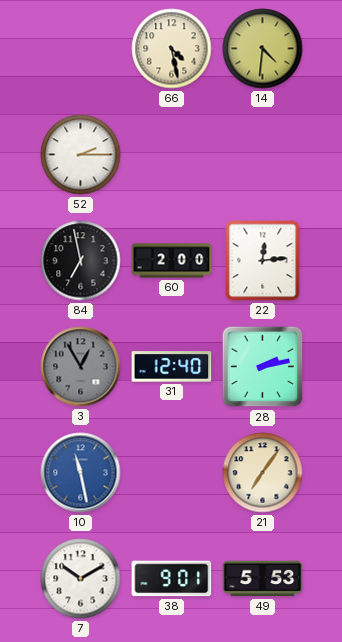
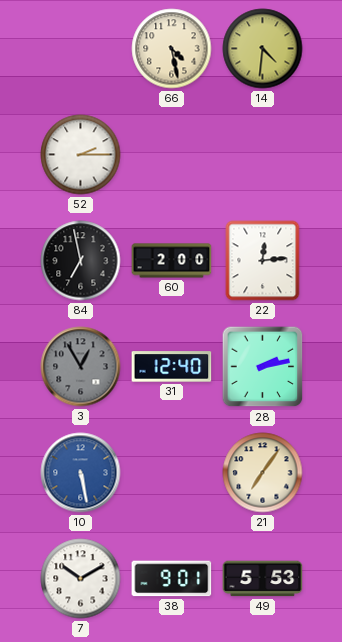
10: 11:28 -> 5:28
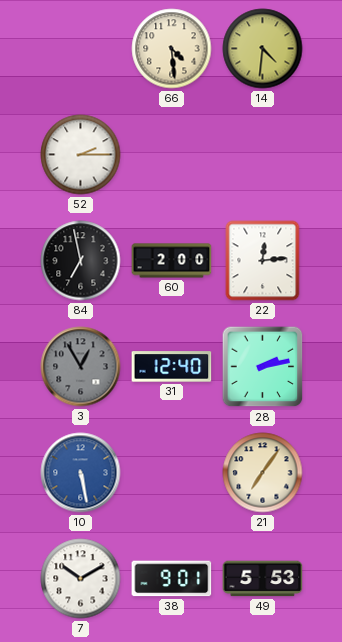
66: 4:28 -> 4:29
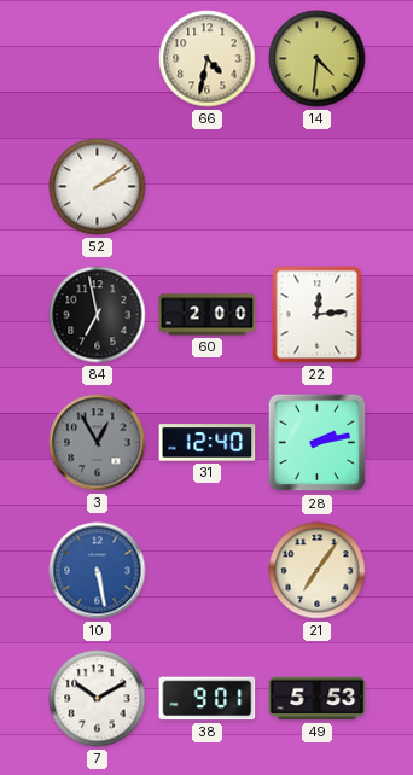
66: 4:29 -> 4:32
52: 2:15 -> 2:09
